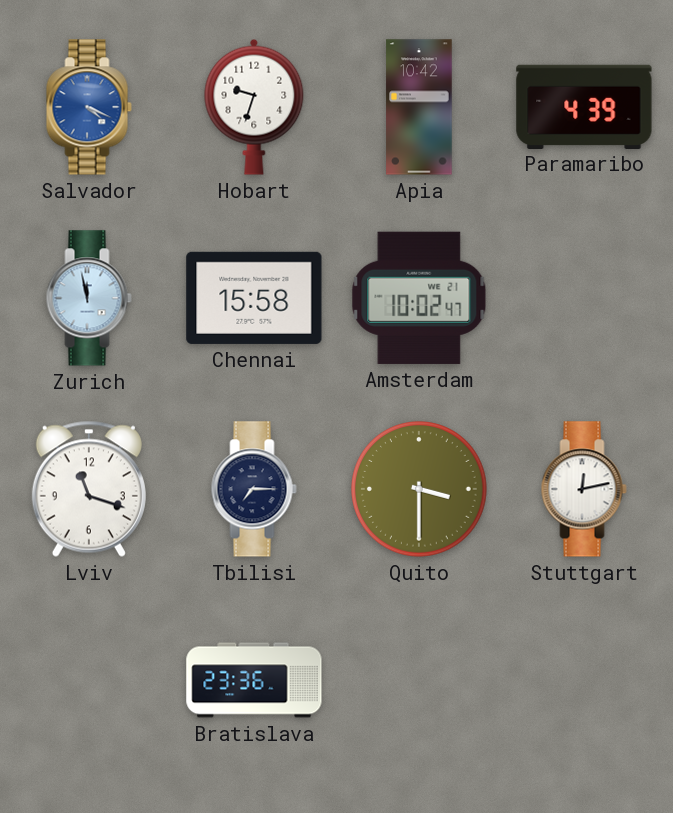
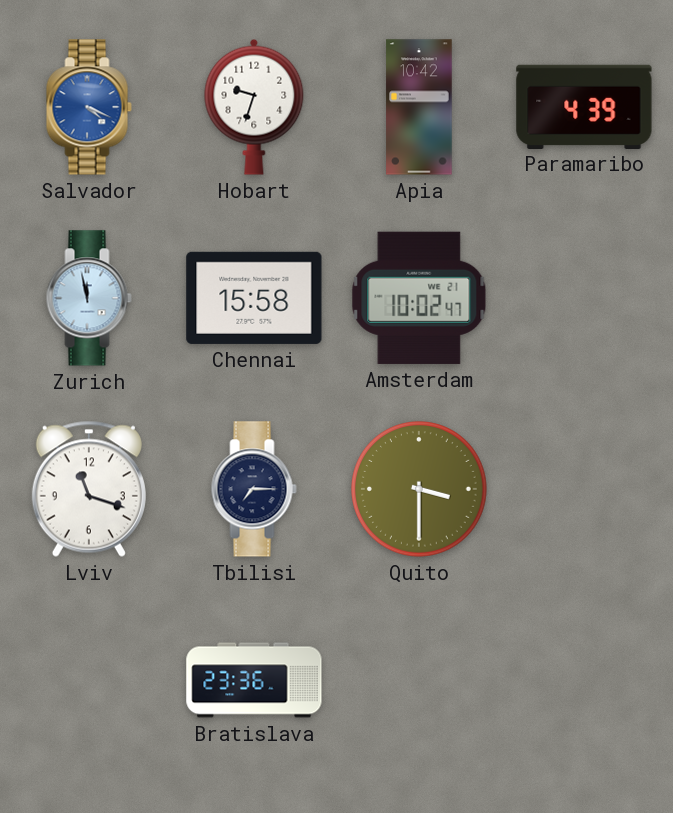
Stuttgart: 12:13 -> none
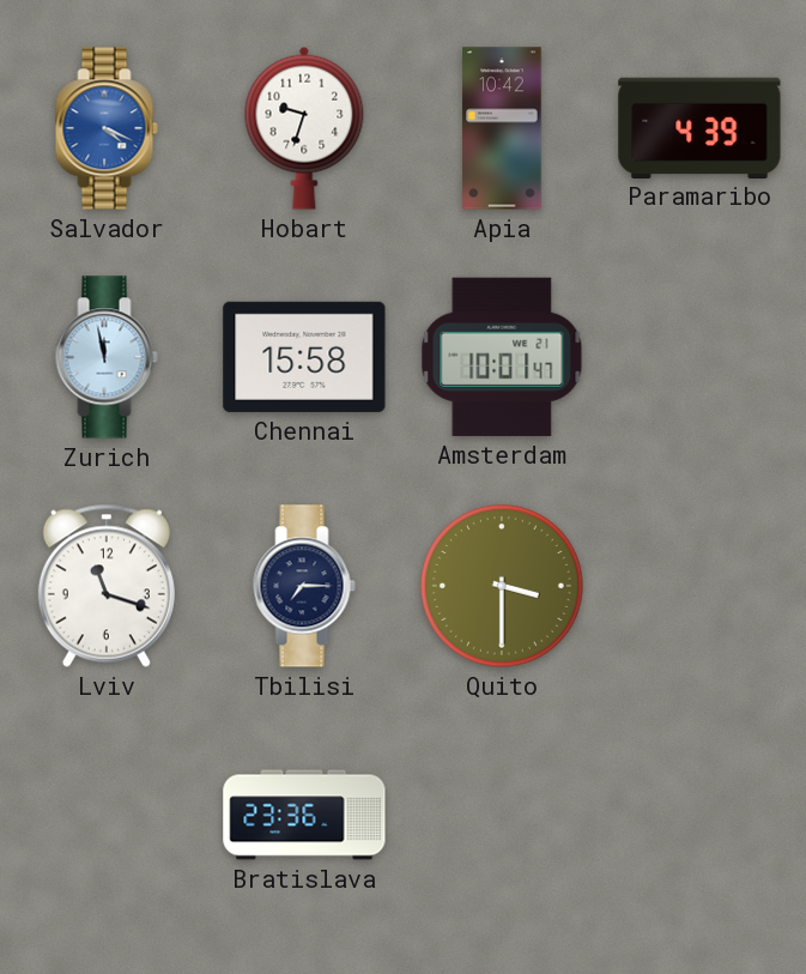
Amsterdam: 10:02 -> 10:01
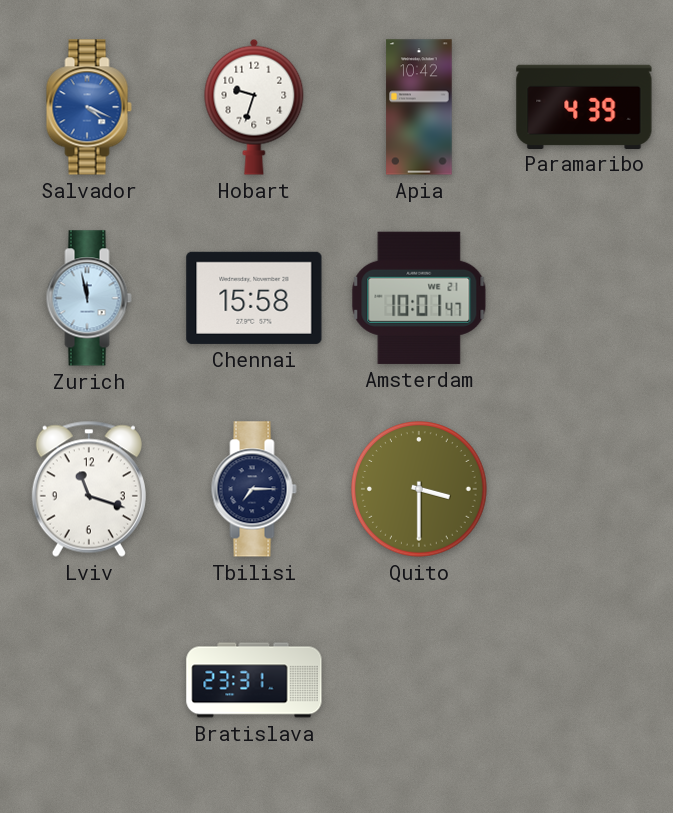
Bratislava: 23:36 -> 23:31
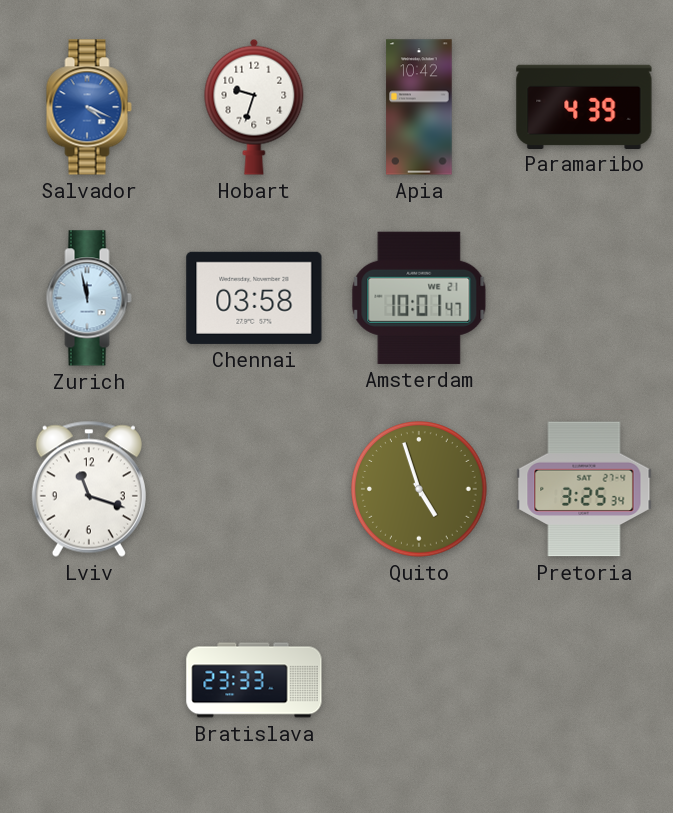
Chennai: 15:58 -> 03:58
Tbilisi: 7:15 -> none
Quito: 3:30 -> 4:57
Pretoria: none -> 3:25
Bratislava: 23:31 -> 23:33
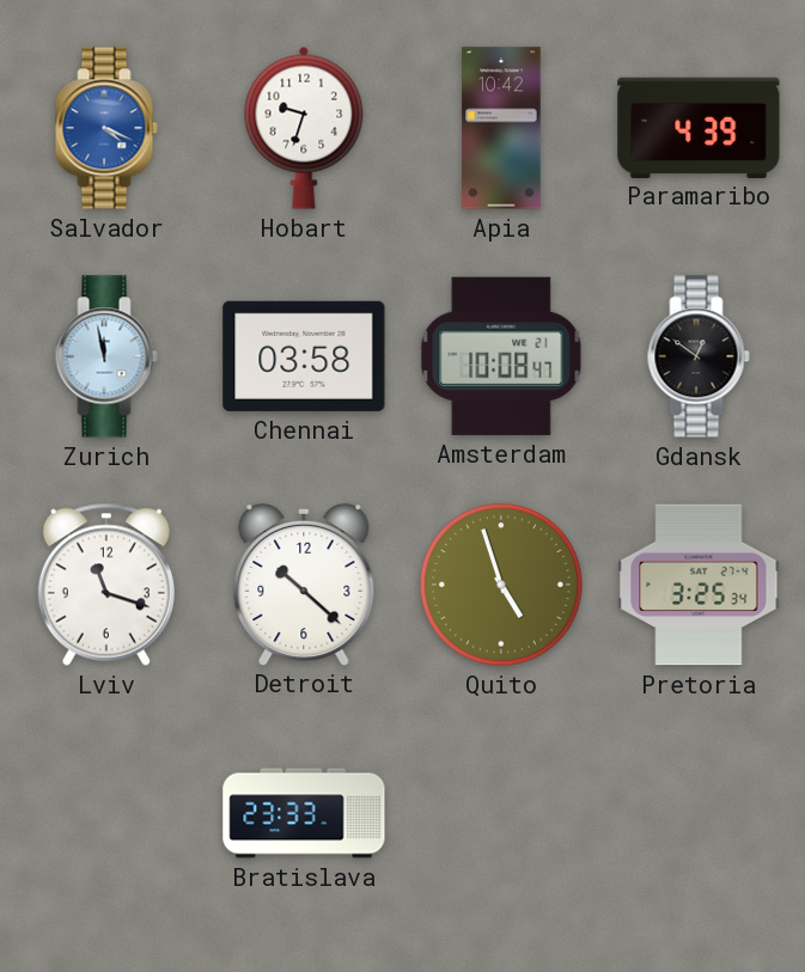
Amsterdam: 10:01 -> 10:08
Gdansk: none -> 12:51
Detroit: none -> 10:22
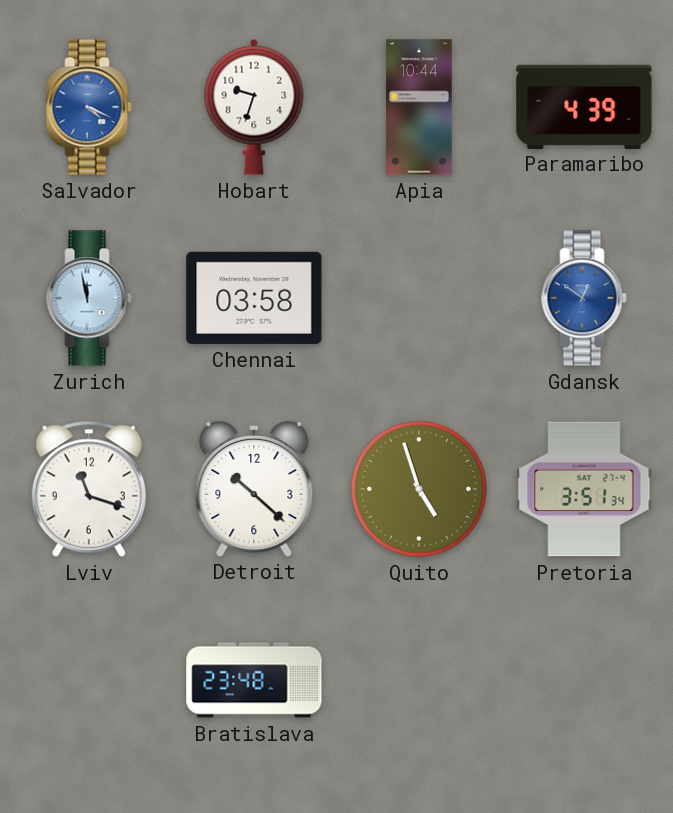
Apia: 10:42 -> 10:44
Amsterdam: 10:08 -> none
Gdansk dial: black -> blue
Pretoria: 3:25 -> 3:51
Bratislava: 23:33 -> 23:48
